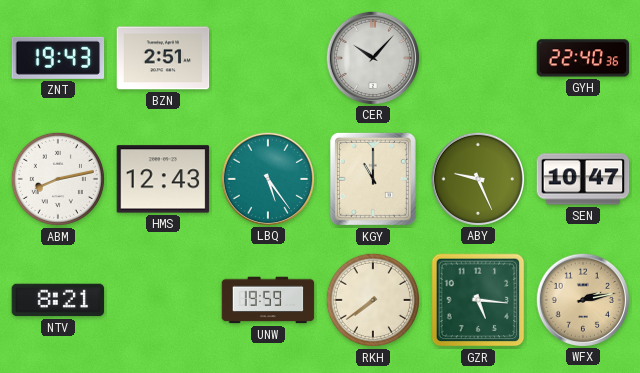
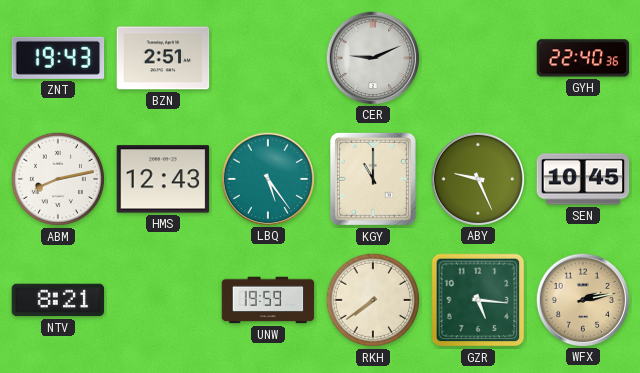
CER: 10:07 -> 9:11
SEN: 10:47 -> 10:45
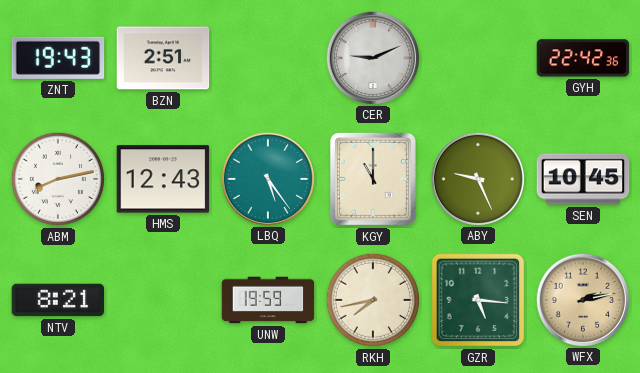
GYH: 22:40 -> 22:42
RKH: 7:39 -> 7:43
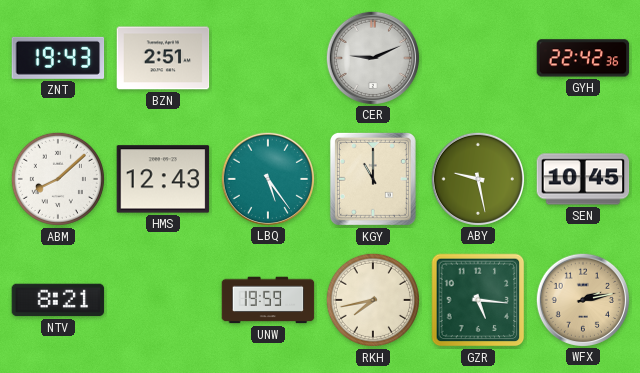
ABM: 8:13 -> 8:08
ABY: 9:26 -> 9:28
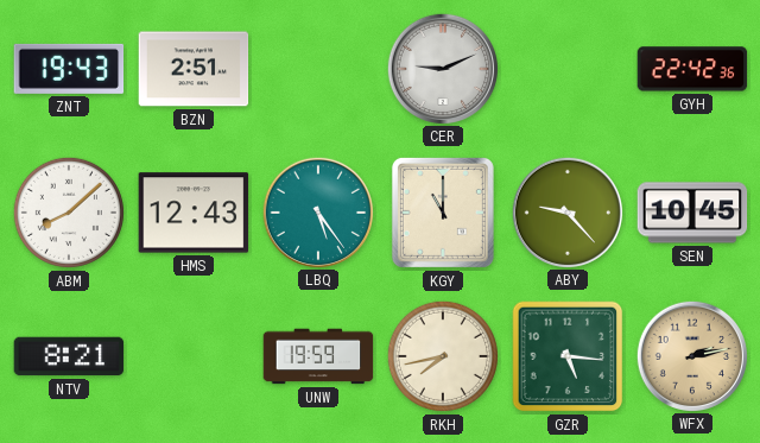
ABY: 9:28 -> 9:23
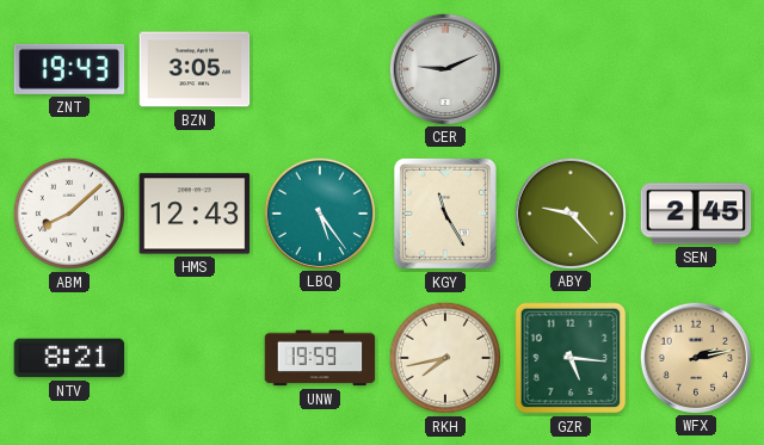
BZN: 2:51 -> 3:05
GYH: 22:42 -> none
KGY: 11:00 -> 11:25
SEN: 10:45 -> 2:45
